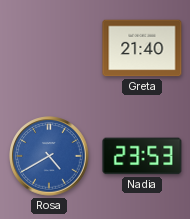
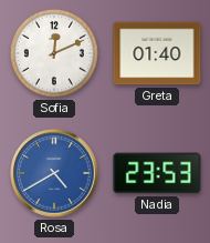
Sofia: none -> 12:11
Greta: 21:40 -> 01:40
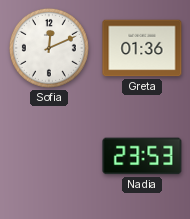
Greta: 01:40 -> 01:36
Rosa: 4:40 -> none
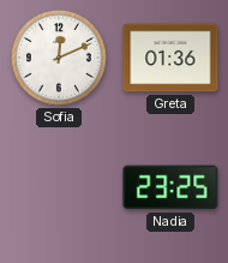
Nadia: 23:53 -> 23:25
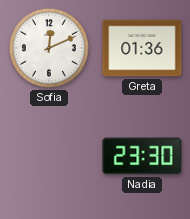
Nadia: 23:25 -> 23:30
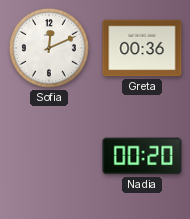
Greta: 01:36 -> 00:36
Nadia: 23:30 -> 00:20
